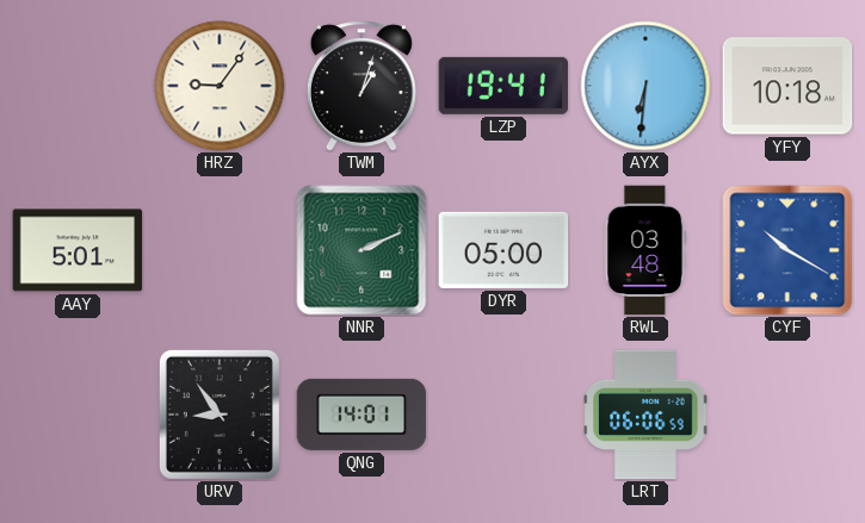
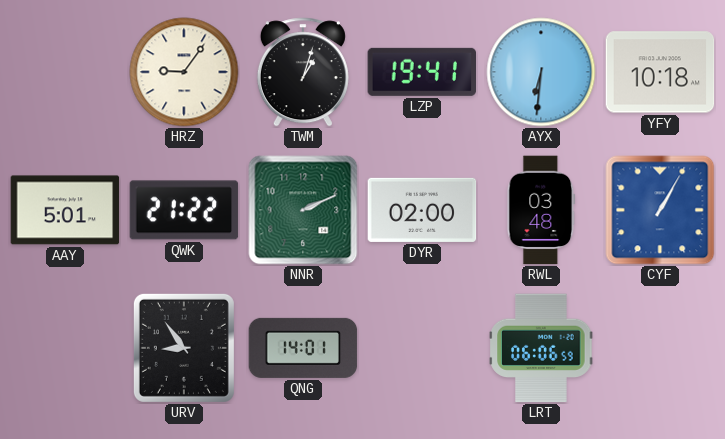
QWK: none -> 21:22
DYR: 05:00 -> 02:00
CYF: 10:20 -> 1:05
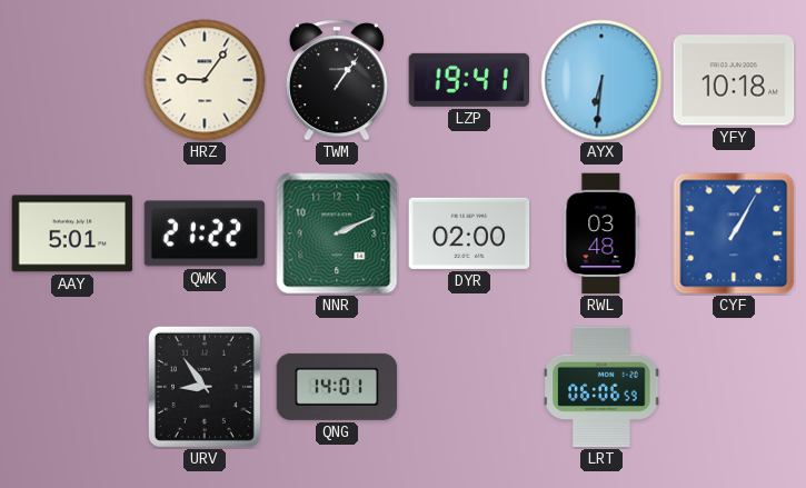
TWM: 1:03 -> 1:06
